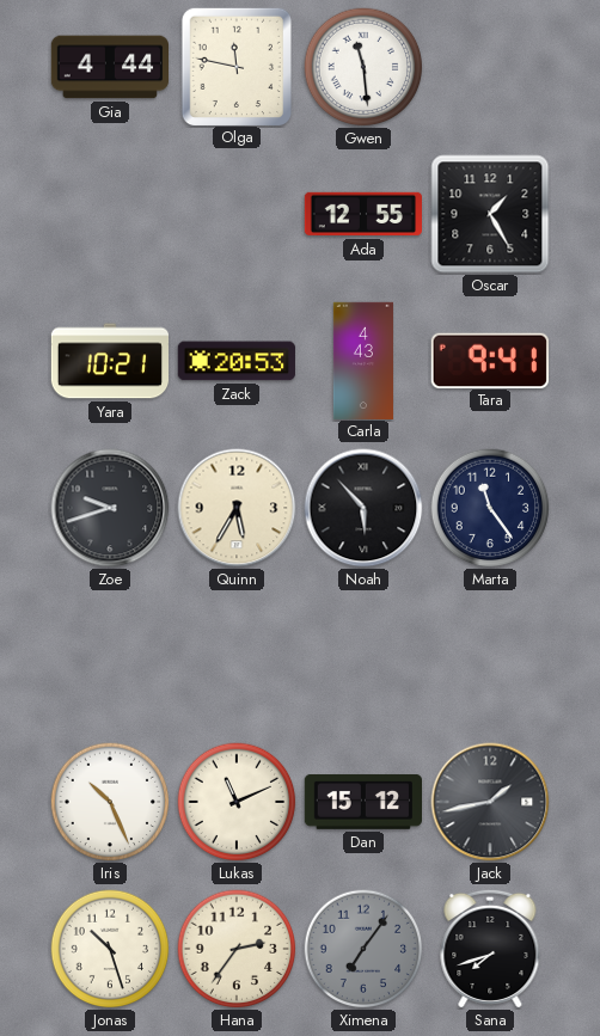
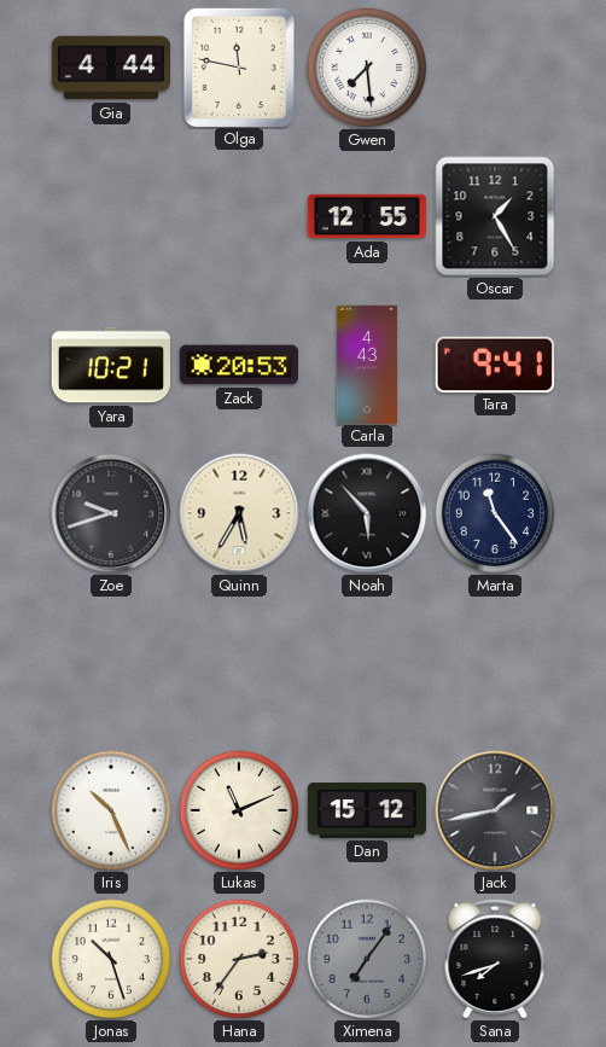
Gwen: 11:29 -> 7:29
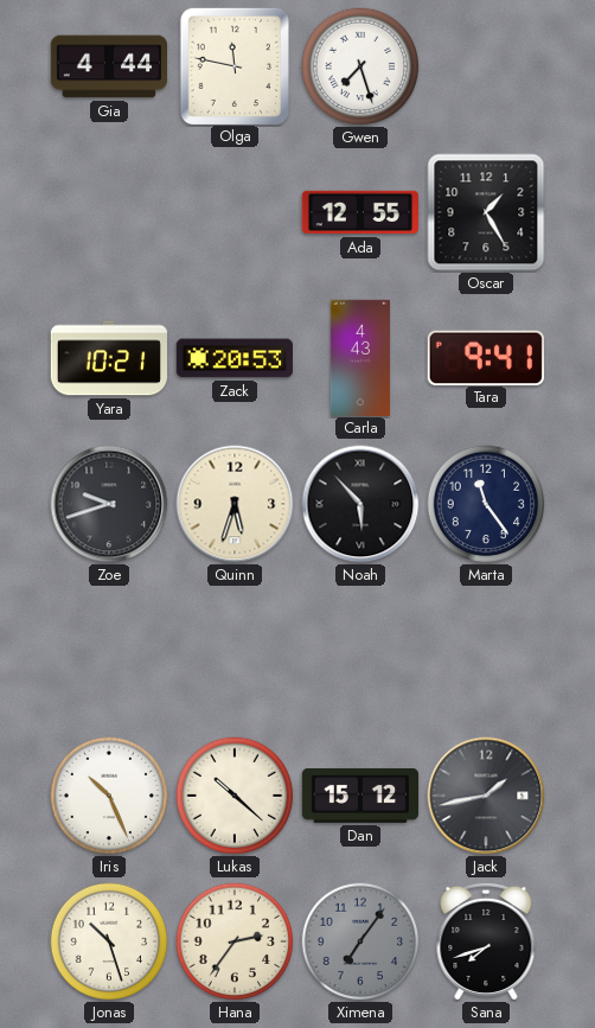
Gwen: 7:29 -> 7:27
Quinn: 5:35 -> 5:33
Lukas: 11:11 -> 10:22
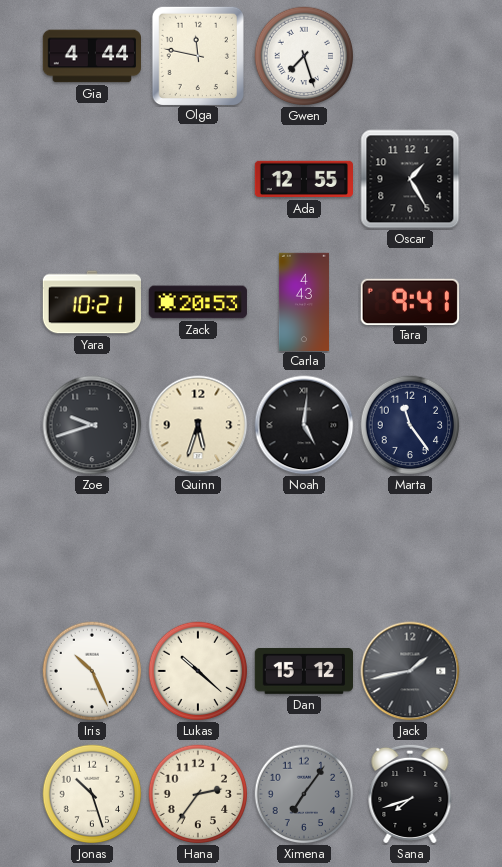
Noah: 5:53 -> 5:01
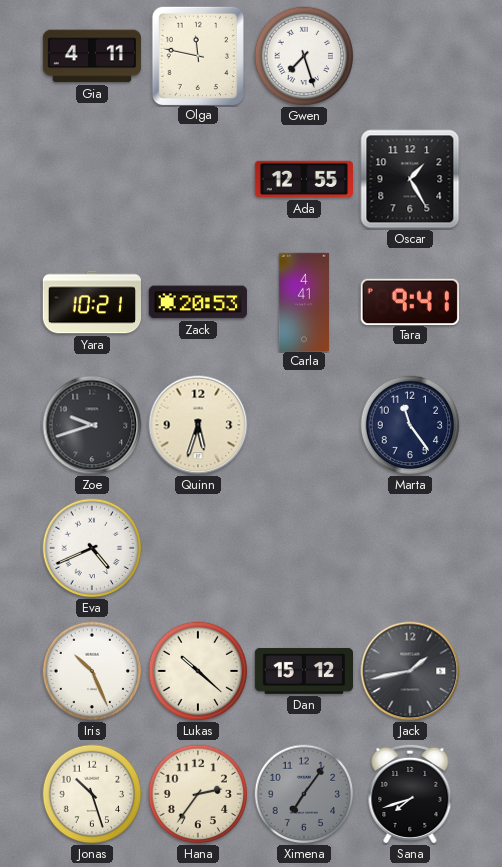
Gia: 4:44 -> 4:11
Carla: 4:43 -> 4:41
Noah: 5:01 -> none
Eva: none -> 4:41
